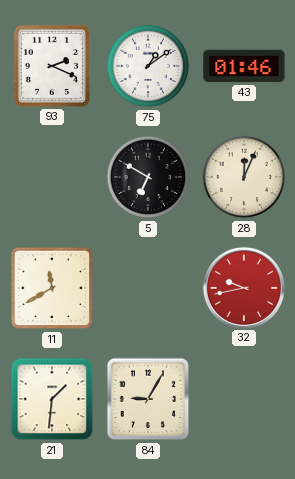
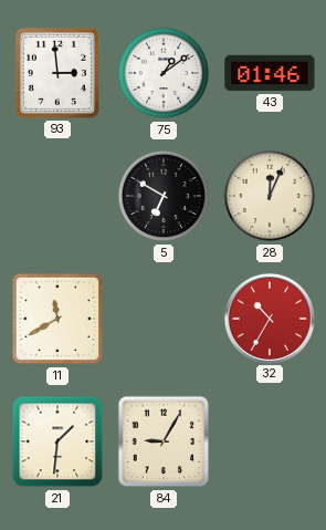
93: 2:19 -> 2:59
32: 9:43 -> 10:35
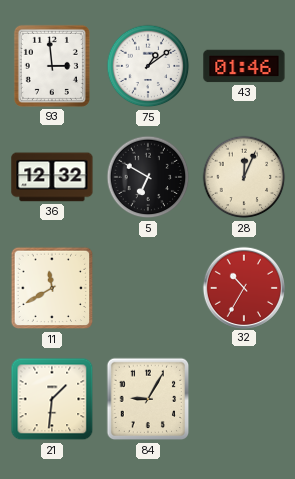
36: none -> 12:32
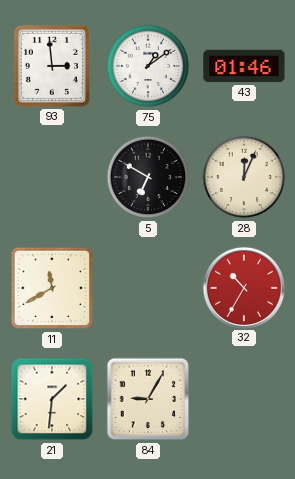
36: 12:32 -> none
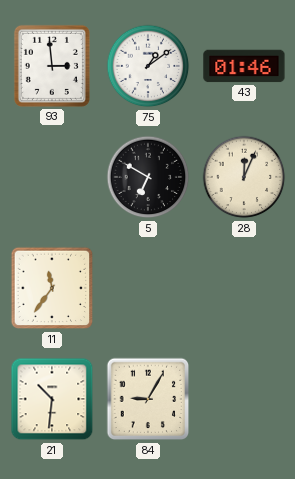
11: 11:40 -> 11:36
32: 10:35 -> none
21: 1:31 -> 10:31
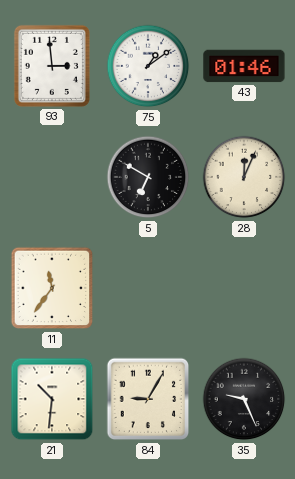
35: none -> 9:26
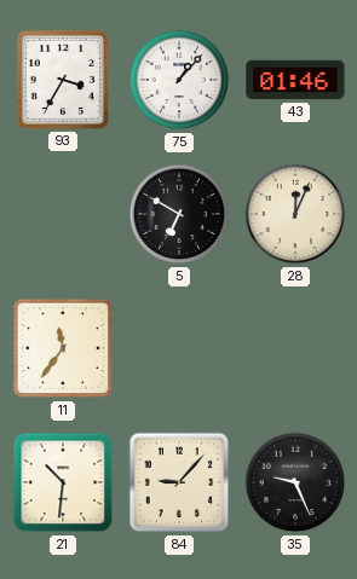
93: 2:59 -> 3:35
75: 1:09 -> 1:07
84: 9:05 -> 9:07
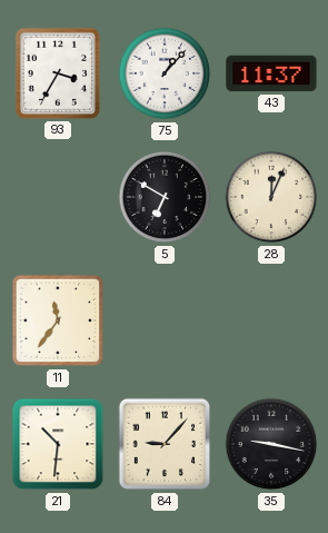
43: 01:46 -> 11:37
35: 9:26 -> 9:17
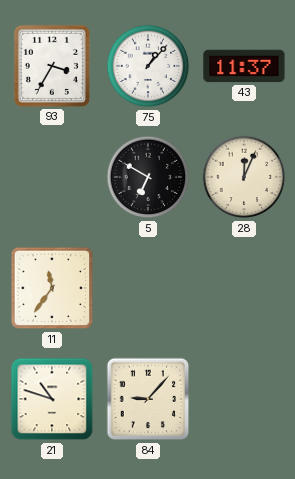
21: 10:31 -> 10:48
35: 9:17 -> none
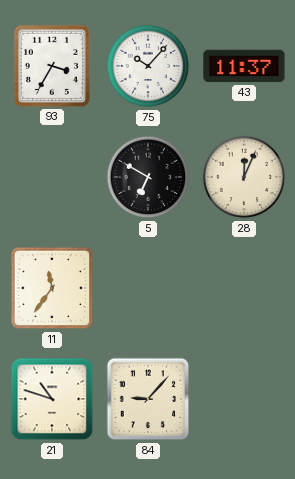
75: 1:07 -> 10:07
